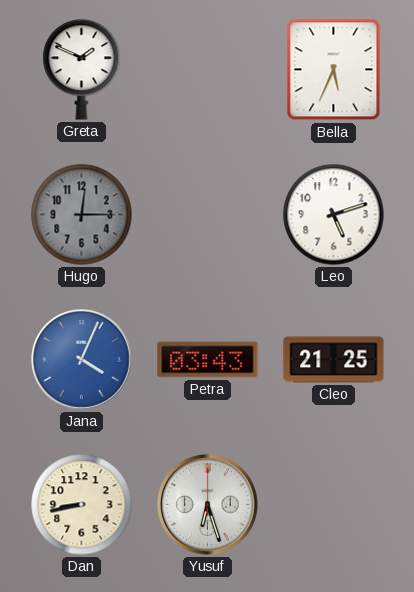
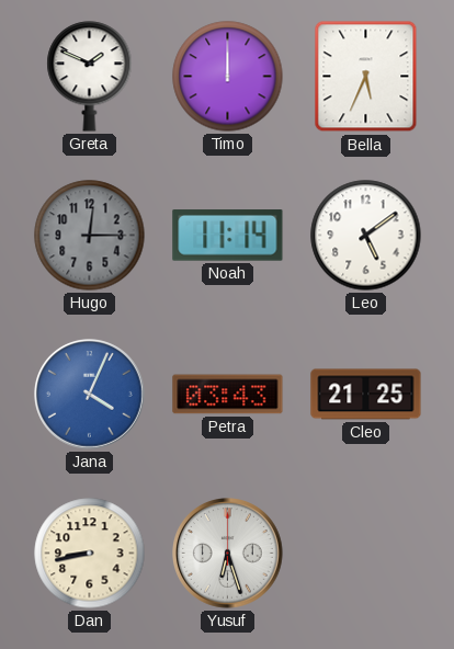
Timo: none -> 12:00
Noah: none -> 11:14
Leo: 5:12 -> 5:09
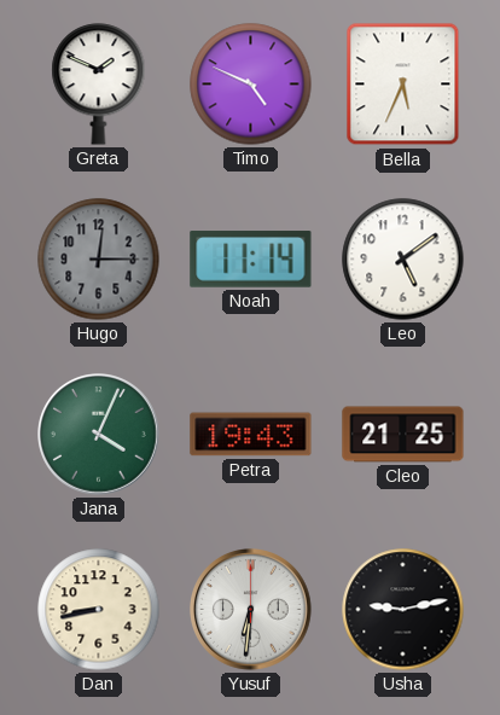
Timo: 12:00 -> 4:49
Jana dial: blue -> green
Petra: 03:43 -> 19:43
Yusuf: 6:27 -> 6:31
Usha: none -> 9:13
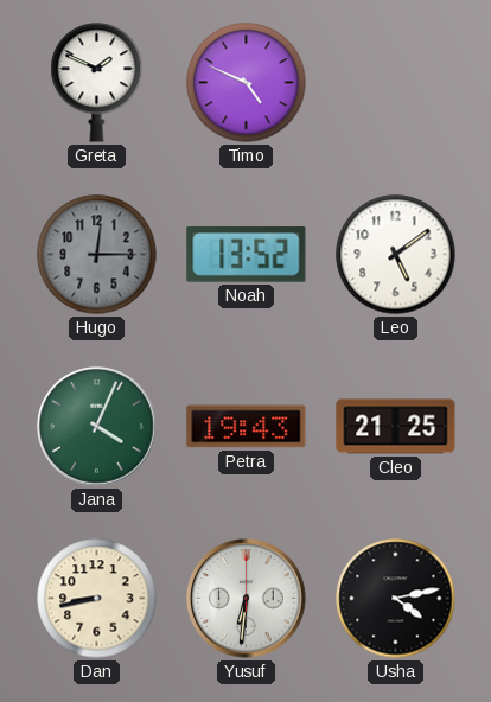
Bella: 5:34 -> none
Noah: 11:14 -> 13:52
Usha: 9:13 -> 4:13
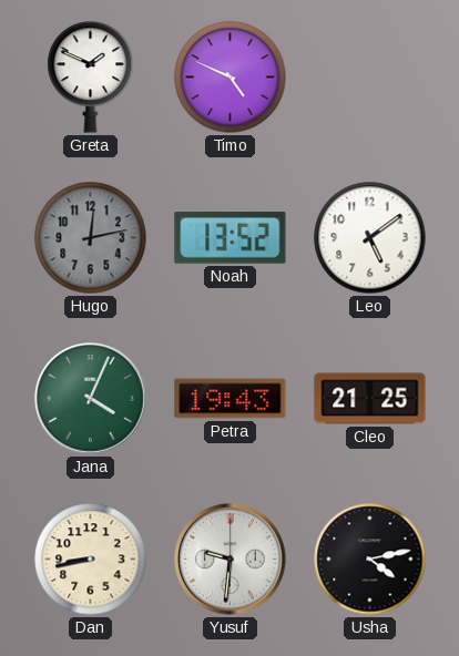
Hugo: 12:15 -> 12:13
Yusuf: 6:31 -> 9:31
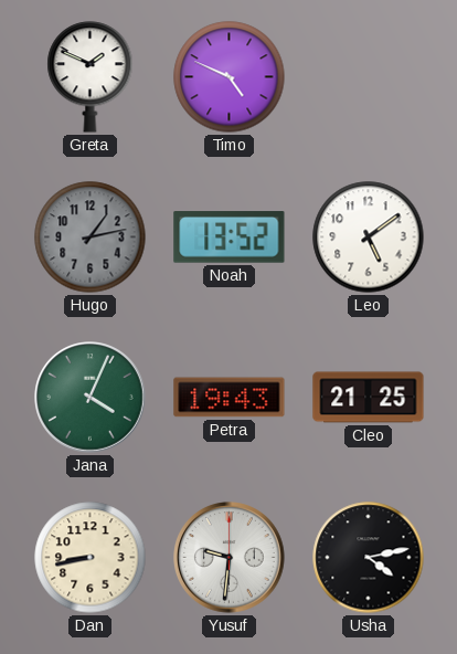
Hugo: 12:13 -> 1:13
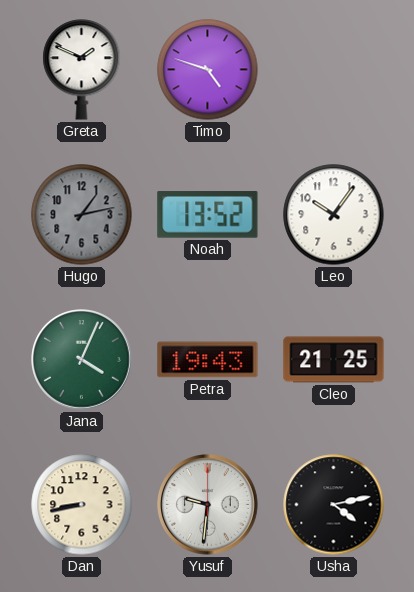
Timo: 4:49 -> 4:48
Leo: 5:09 -> 10:06
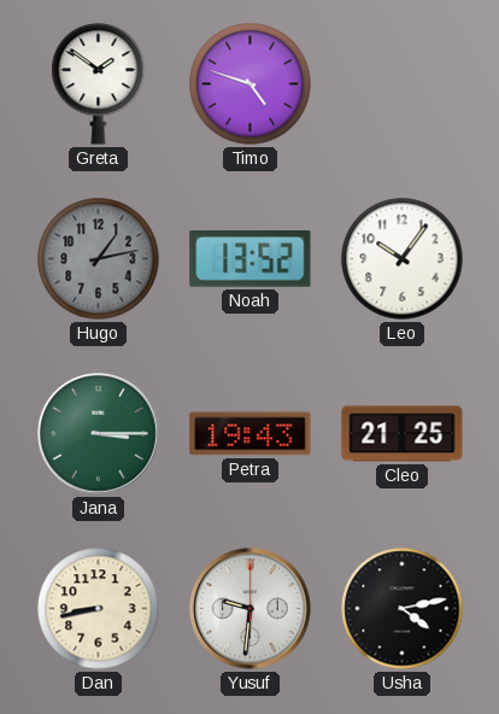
Greta: 1:49 -> 1:51
Jana: 4:04 -> 3:15
